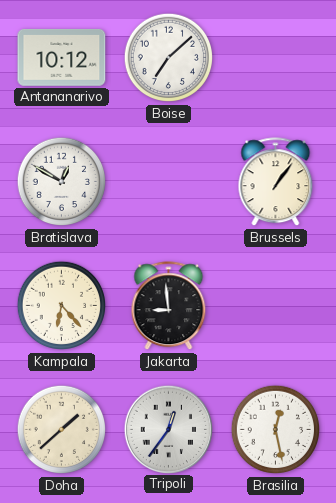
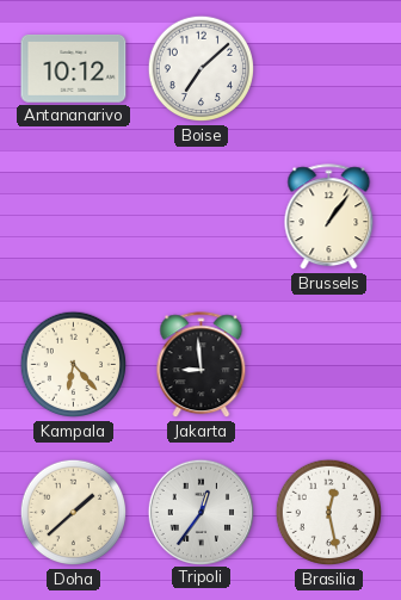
Bratislava: 12:50 -> none
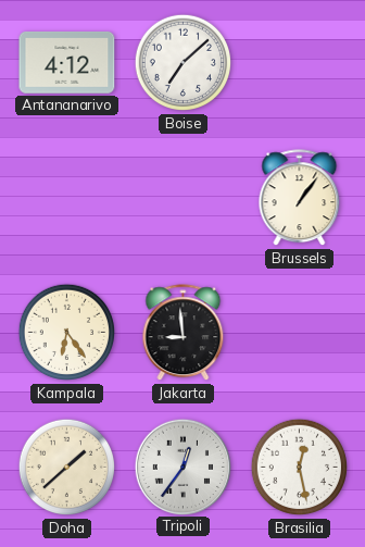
Antananarivo: 10:12 -> 4:12
Kampala: 6:23 -> 6:24
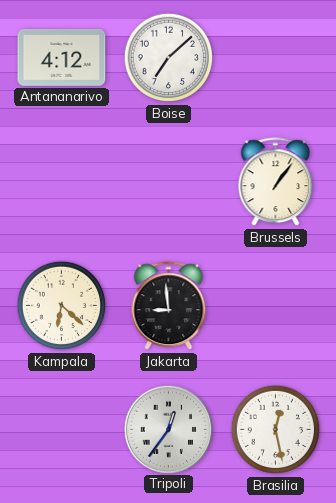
Kampala: 6:24 -> 6:22
Doha: 1:38 -> none
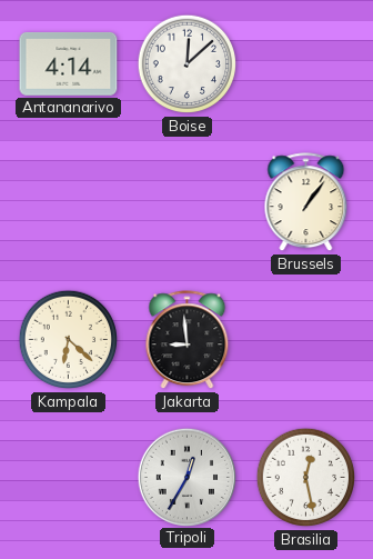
Antananarivo: 4:12 -> 4:14
Boise: 7:08 -> 12:08
Tripoli: 12:36 -> 12:35
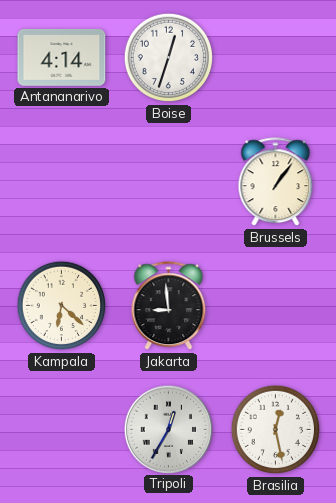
Boise: 12:08 -> 12:33
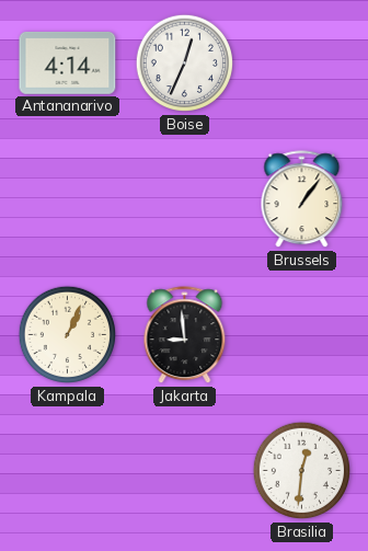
Boise: 12:33 -> 12:34
Kampala: 6:22 -> 1:04
Tripoli: 12:35 -> none
Brasilia: 12:28 -> 12:31
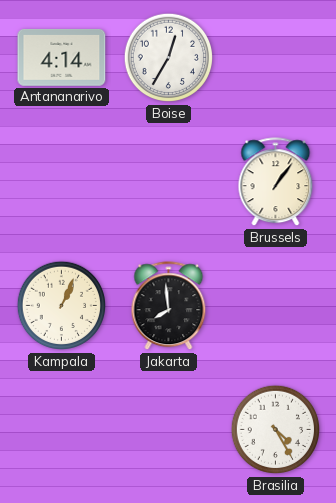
Boise: 12:34 -> 12:35
Jakarta: 8:59 -> 7:59
Brasilia: 12:31 -> 4:25
